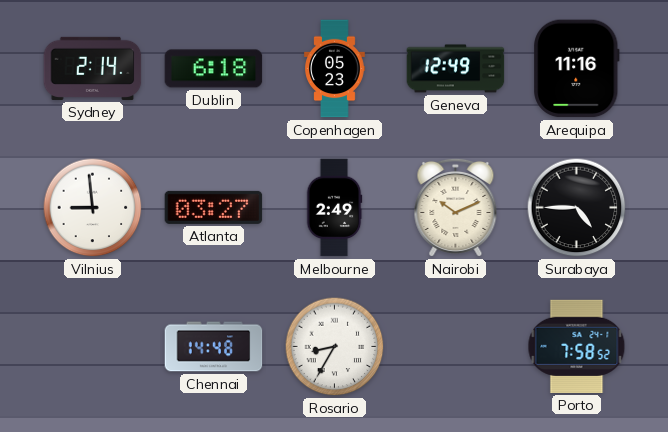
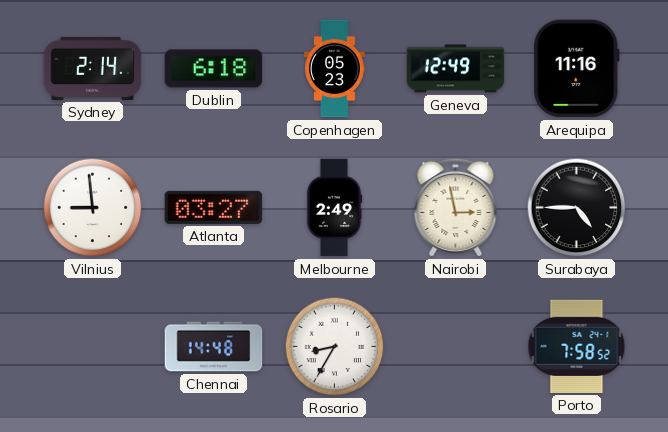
Nairobi: 10:11 -> 2:58
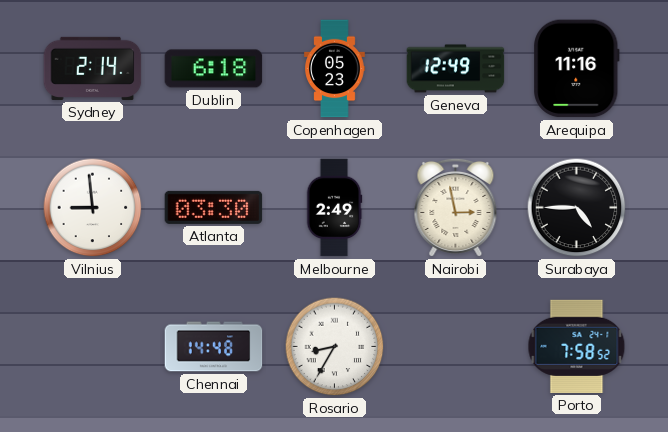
Atlanta: 03:27 -> 03:30
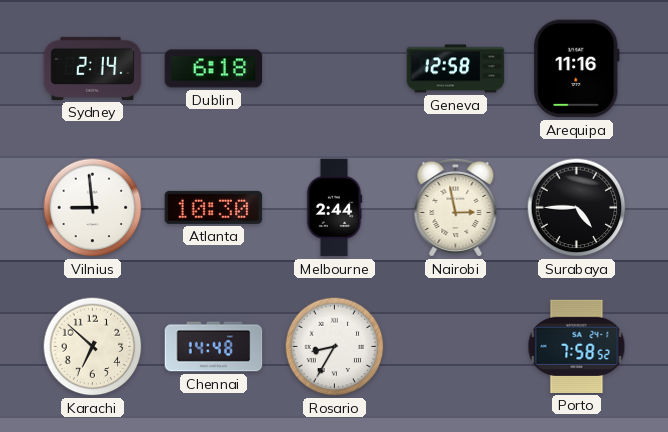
Copenhagen: 05:23 -> none
Geneva: 12:49 -> 12:58
Atlanta: 03:30 -> 10:30
Melbourne: 2:49 -> 2:44
Karachi: none -> 6:52
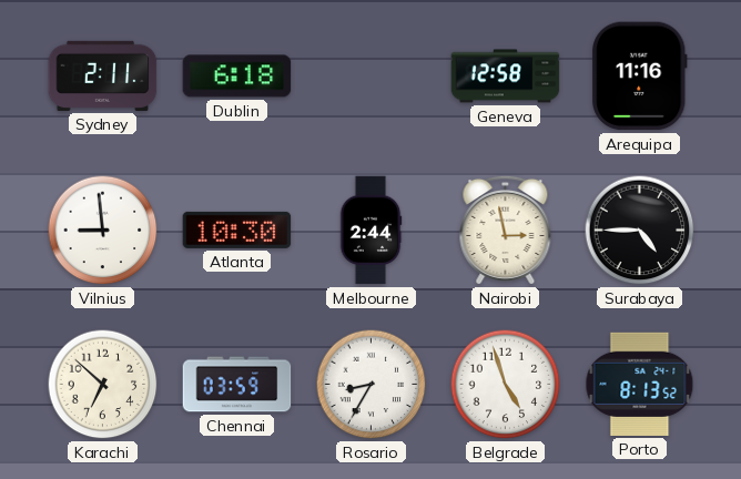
Sydney: 2:14 -> 2:11
Chennai: 14:48 -> 03:59
Belgrade: none -> 4:57
Porto: 7:58 -> 8:13
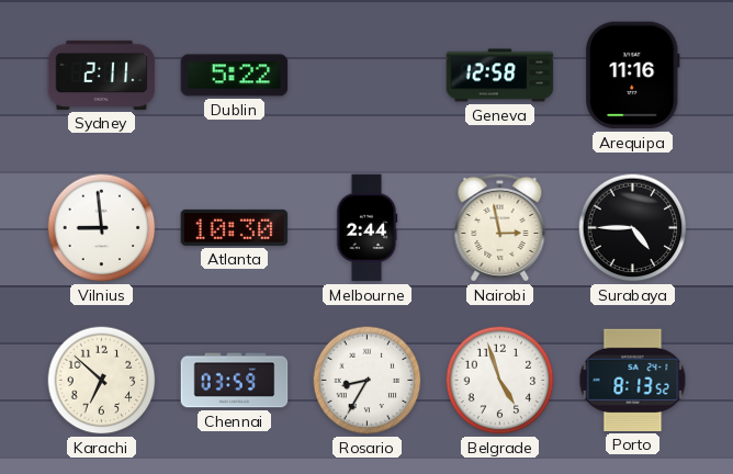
Dublin: 6:18 -> 5:22
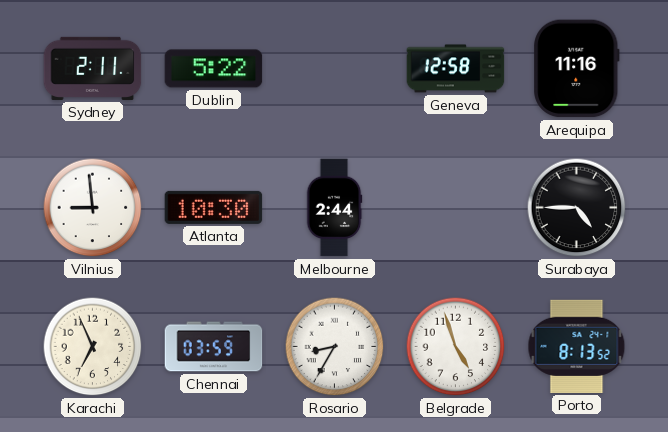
Nairobi: 2:58 -> none
Karachi: 6:52 -> 6:56
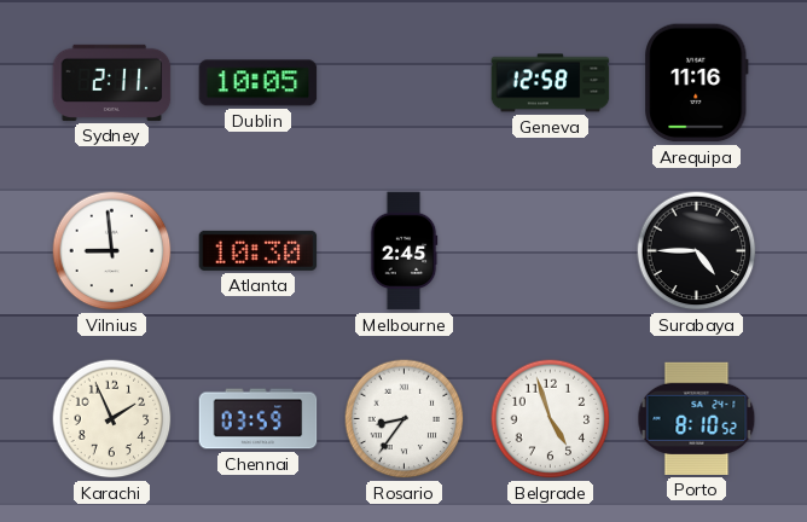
Dublin: 5:22 -> 10:05
Melbourne: 2:44 -> 2:45
Karachi: 6:56 -> 1:56
Rosario: 8:35 -> 8:36
Porto: 8:13 -> 8:10
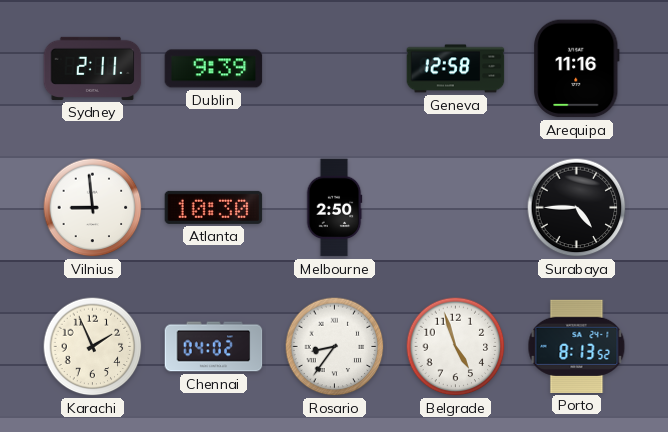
Dublin: 10:05 -> 9:39
Melbourne: 2:45 -> 2:50
Chennai: 03:59 -> 04:02
Porto: 8:10 -> 8:13
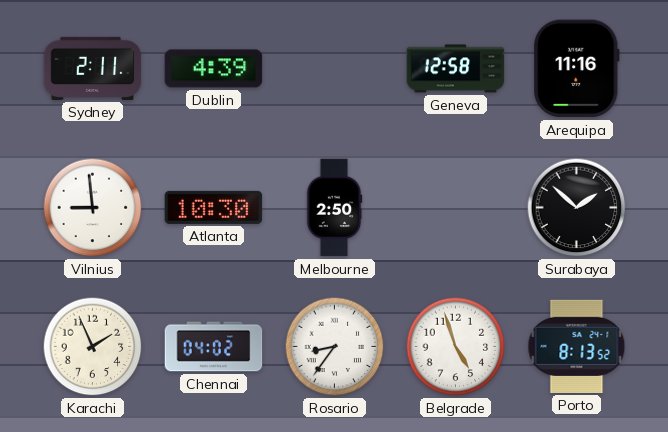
Dublin: 9:39 -> 4:39
Surabaya: 4:45 -> 1:52
